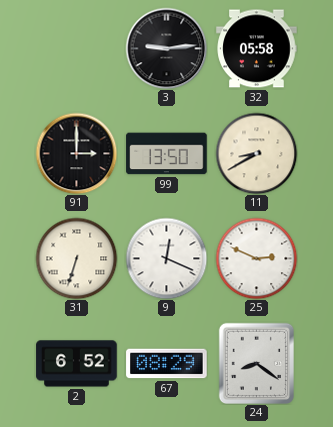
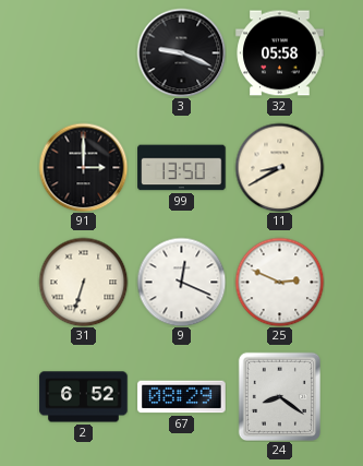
3: 9:14 -> 9:19
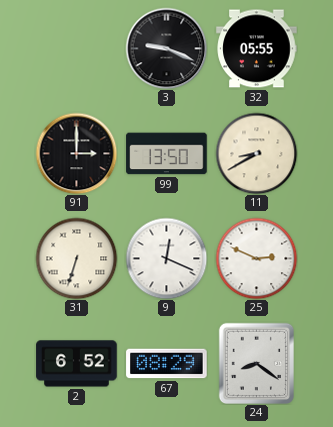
32: 05:58 -> 05:55
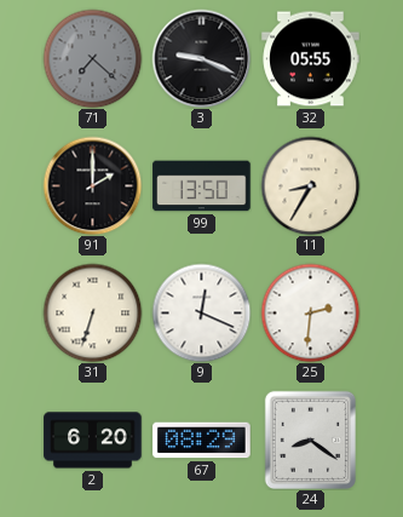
71: none -> 7:22
91: 3:00 -> 2:00
11: 8:40 -> 8:35
25: 2:49 -> 2:31
2: 6:52 -> 6:20
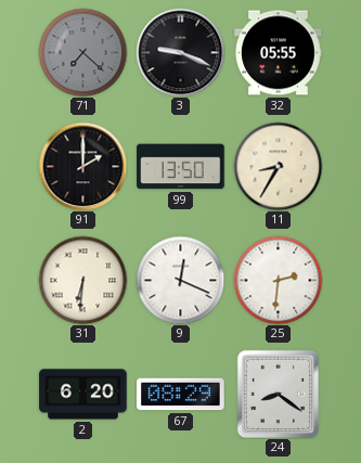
31: 6:33 -> 6:31
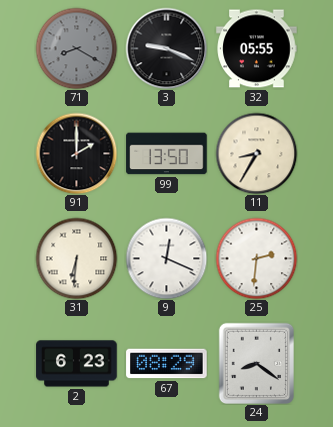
71: 7:22 -> 8:20
2: 6:20 -> 6:23
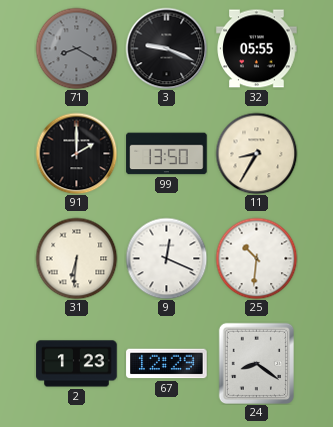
25: 2:31 -> 10:31
2: 6:23 -> 1:23
67: 08:29 -> 12:29
